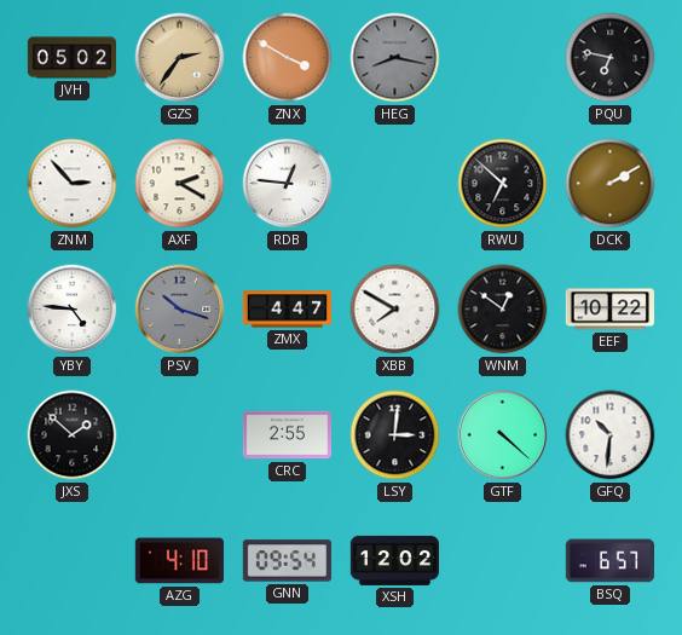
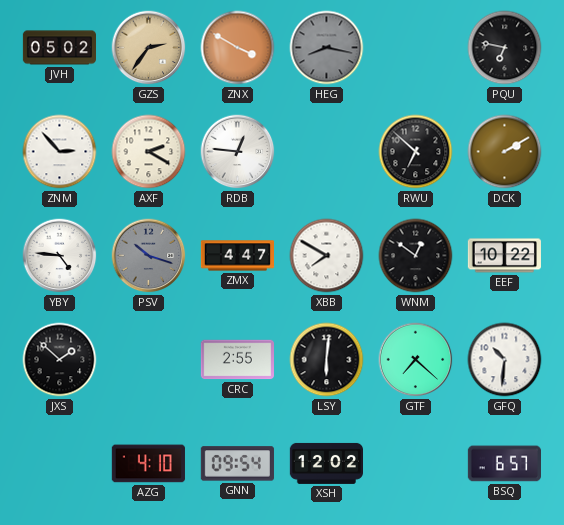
LSY: 3:01 -> 6:01
GTF: 4:22 -> 7:22
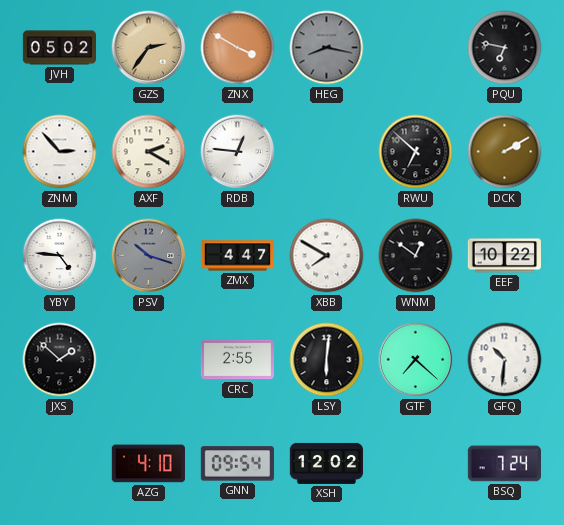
BSQ: 6:57 -> 7:24
